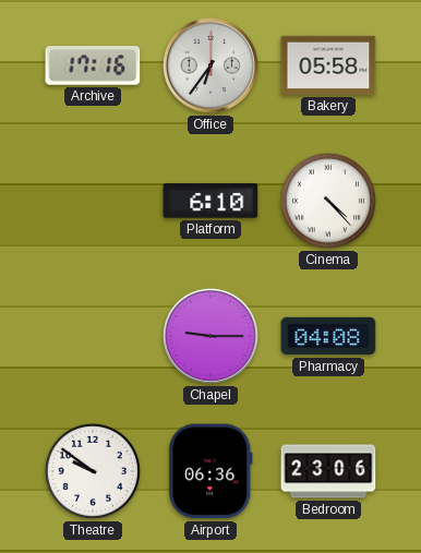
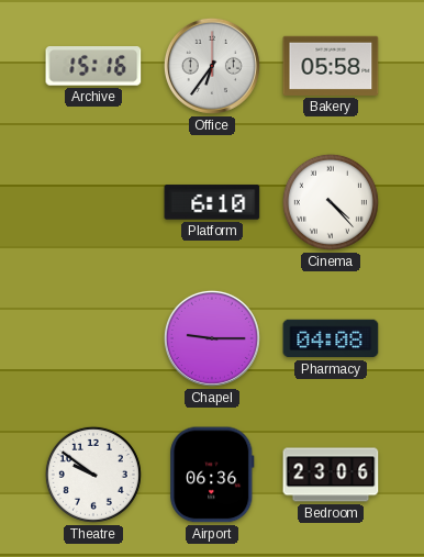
Archive: 17:16 -> 15:16
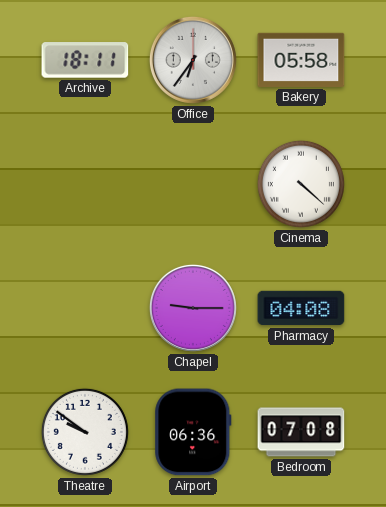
Archive: 15:16 -> 18:11
Platform: 6:10 -> none
Cinema: 4:23 -> 4:22
Bedroom: 23:06 -> 07:08
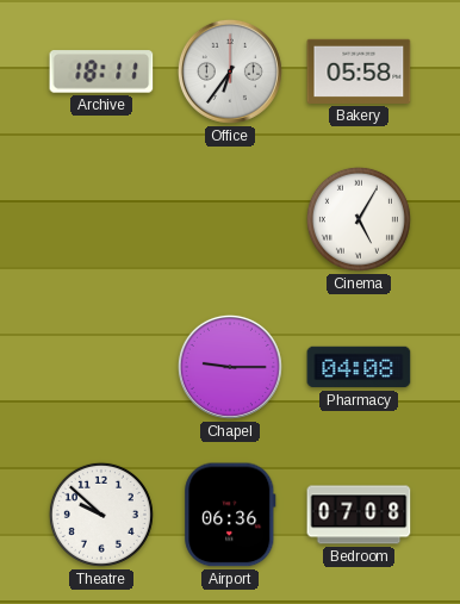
Cinema: 4:22 -> 5:05
Theatre: 9:51 -> 9:52
